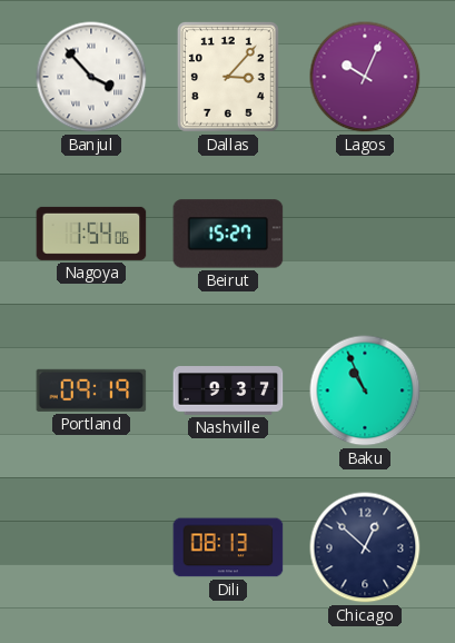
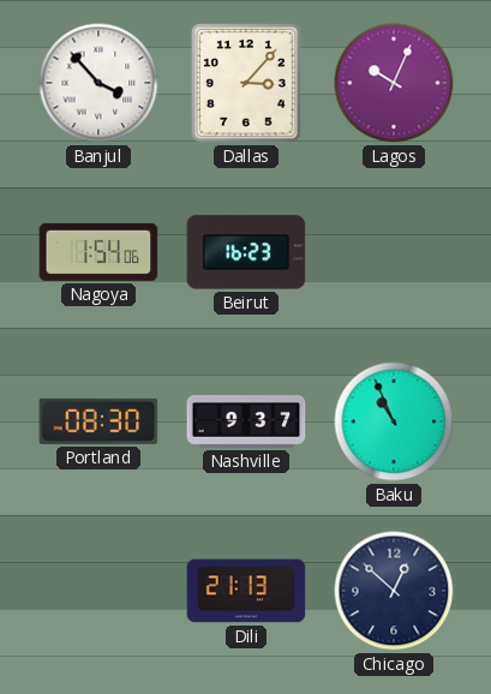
Beirut: 15:27 -> 16:23
Portland: 09:19 -> 08:30
Dili: 08:13 -> 21:13
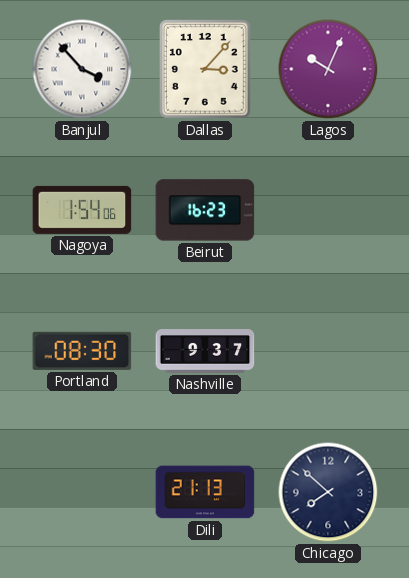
Baku: 10:56 -> none
Chicago: 12:52 -> 7:52
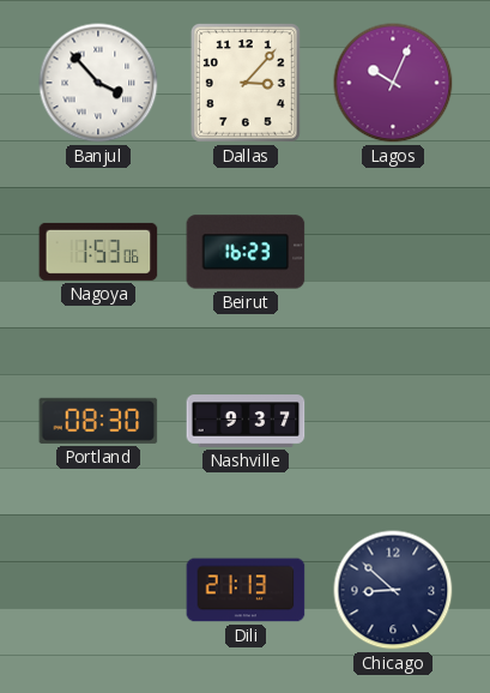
Nagoya: 1:54 -> 1:53
Chicago: 7:52 -> 8:52
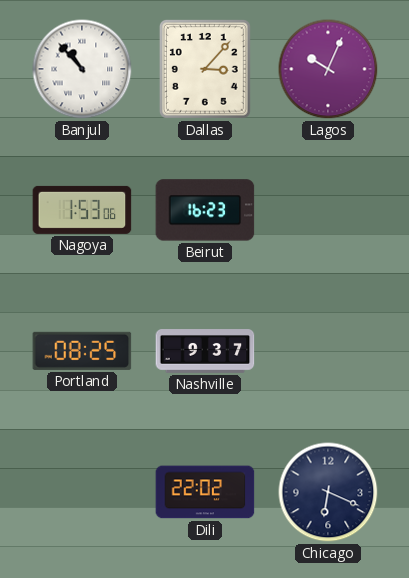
Banjul: 3:53 -> 10:53
Portland: 08:30 -> 08:25
Dili: 21:13 -> 22:02
Chicago: 8:52 -> 6:19
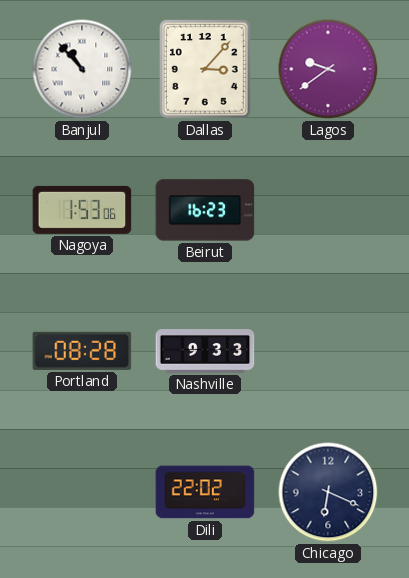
Lagos: 10:04 -> 9:39
Portland: 08:25 -> 08:28
Nashville: 9:37 -> 9:33
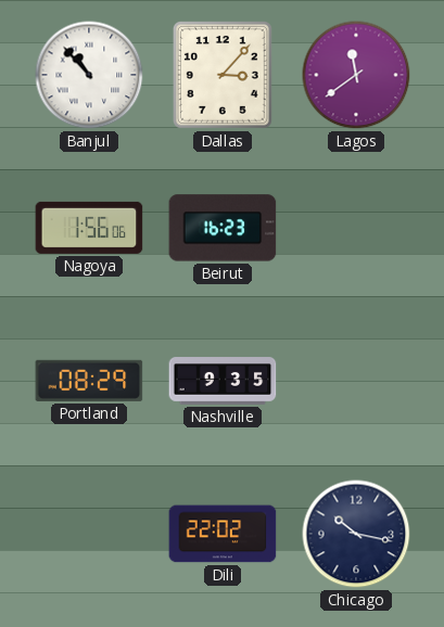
Lagos: 9:39 -> 11:39
Nagoya: 1:53 -> 1:56
Portland: 08:28 -> 08:29
Nashville: 9:33 -> 9:35
Chicago: 6:19 -> 10:17
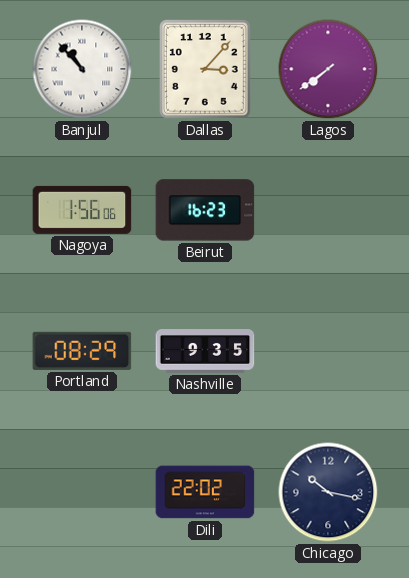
Lagos: 11:39 -> 7:39
